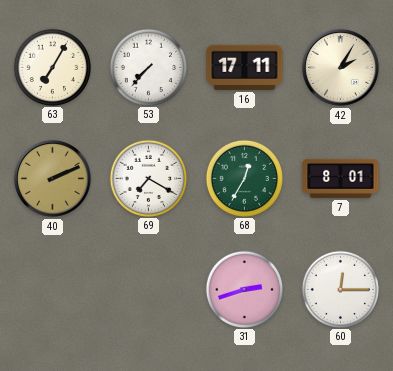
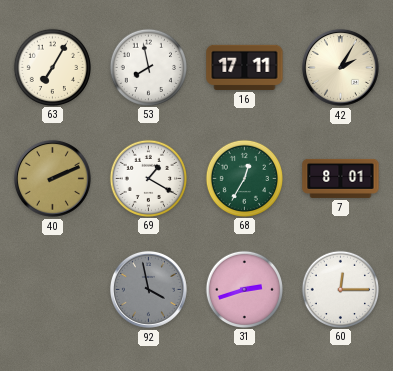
53: 7:37 -> 7:58
69: 7:20 -> 1:20
92: none -> 3:58
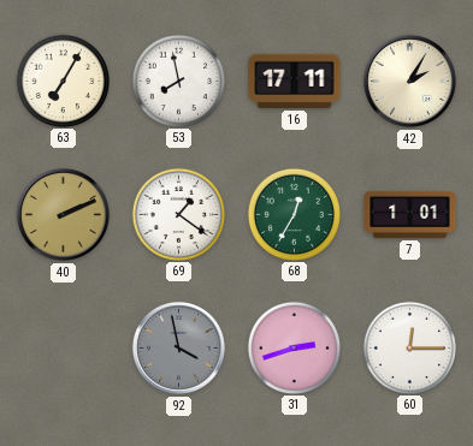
69: 1:20 -> 1:21
7: 8:01 -> 1:01
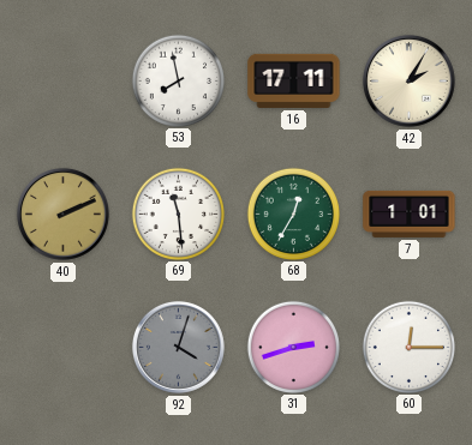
63: 7:05 -> none
69: 1:21 -> 11:29
92: 3:58 -> 4:03
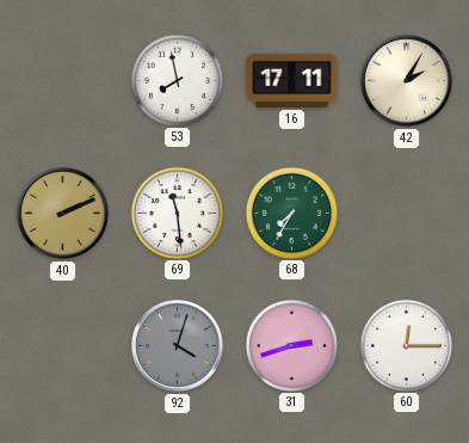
68: 12:35 -> 7:35
7: 1:01 -> none
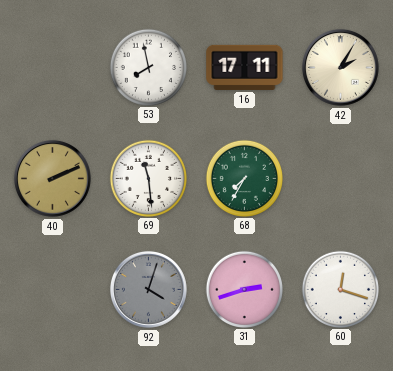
60: 12:15 -> 12:18
